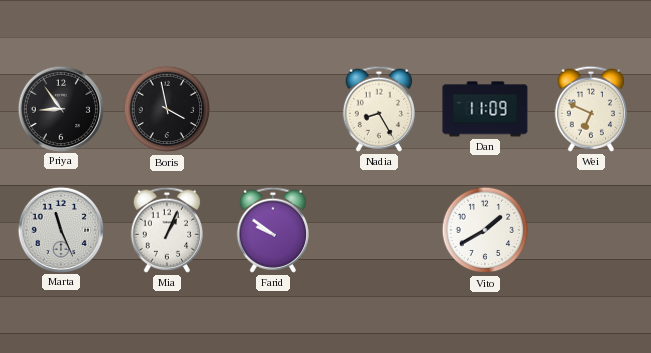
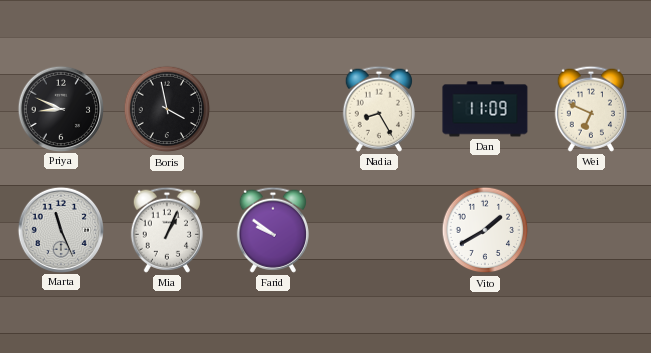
Priya: 8:54 -> 8:49
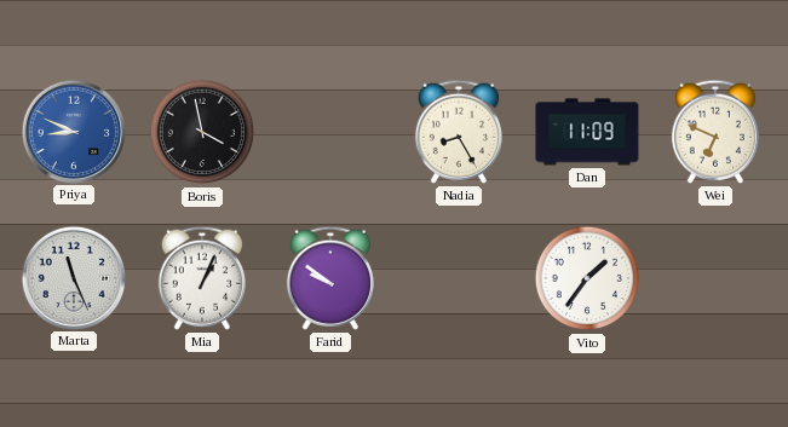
Priya dial: black -> blue
Vito: 1:40 -> 1:36
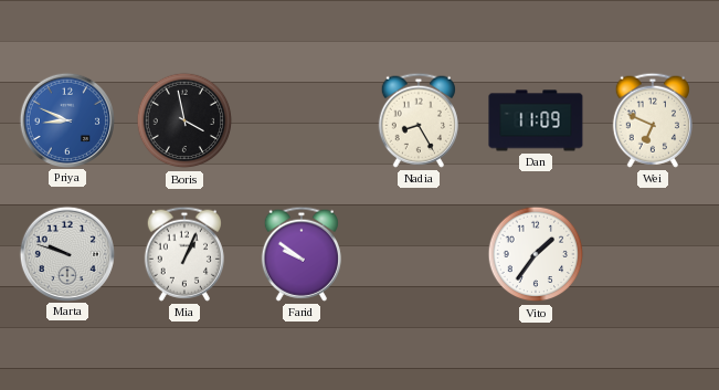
Marta: 11:26 -> 9:48
